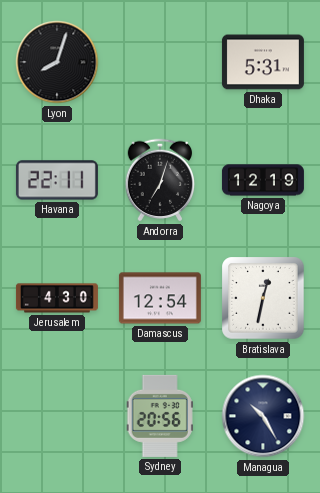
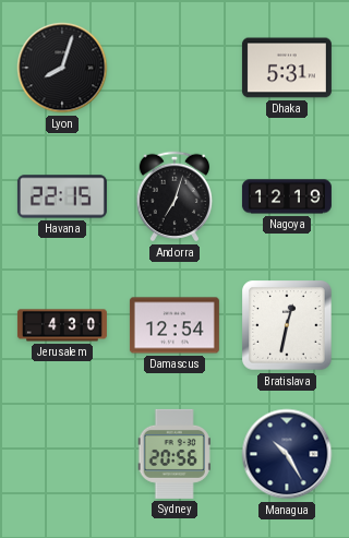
Havana: 22:11 -> 22:15
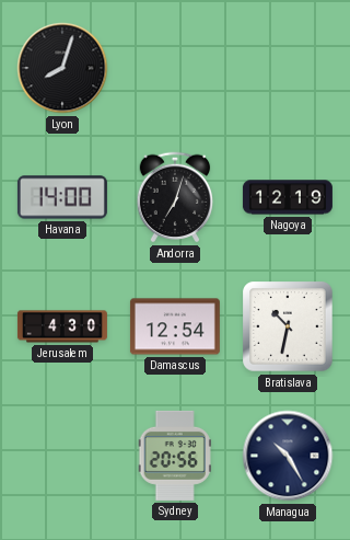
Dhaka: 5:31 -> none
Havana: 22:15 -> 14:00
Bratislava: 12:32 -> 10:32
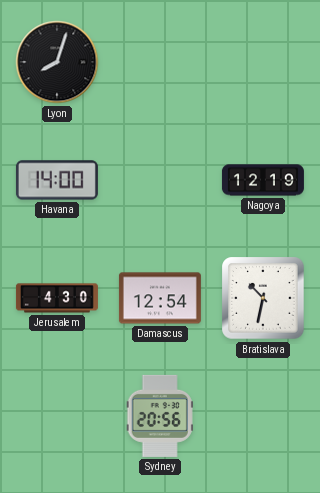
Andorra: 7:03 -> none
Managua: 10:25 -> none
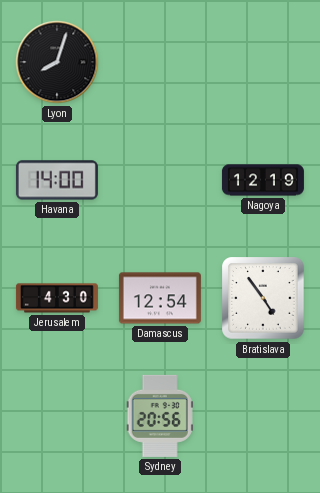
Bratislava: 10:32 -> 4:54
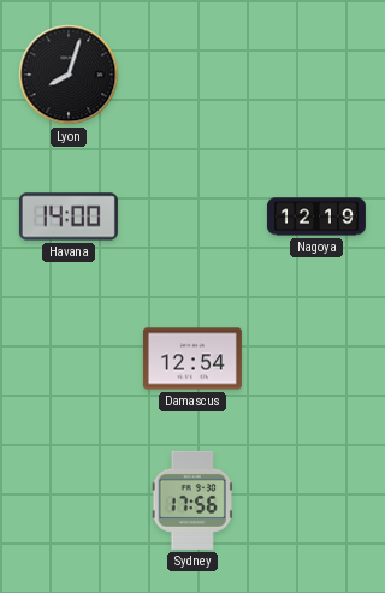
Jerusalem: 4:30 -> none
Bratislava: 4:54 -> none
Sydney: 20:56 -> 17:56
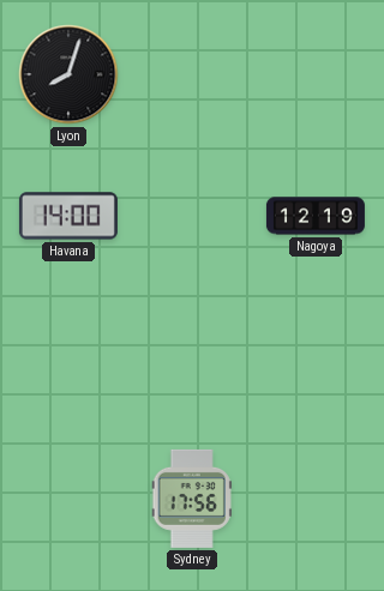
Damascus: 12:54 -> none
